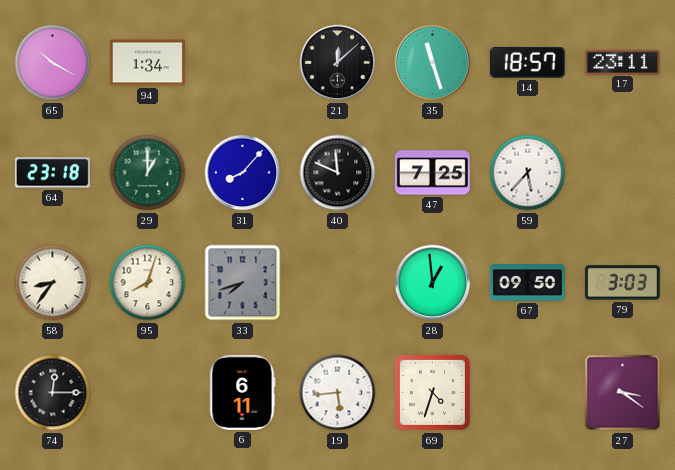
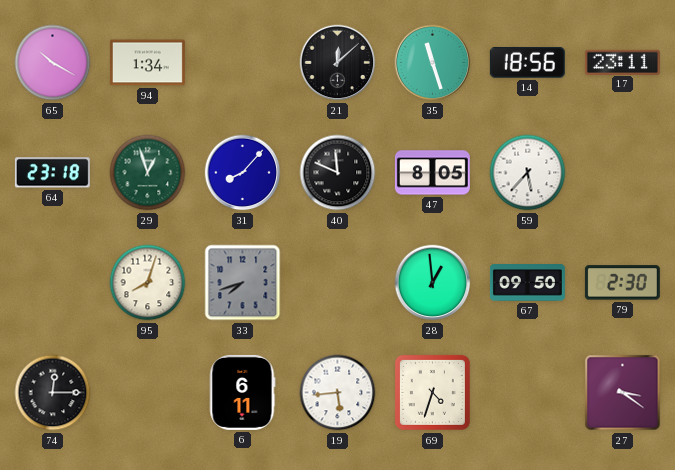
14: 18:57 -> 18:56
29: 1:00 -> 12:57
47: 7:25 -> 8:05
58: 8:36 -> none
79: 3:03 -> 2:30
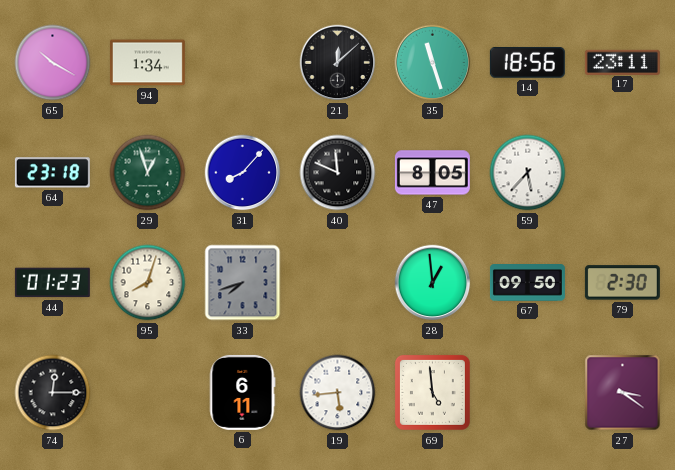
44: none -> 01:23
69: 4:33 -> 4:59
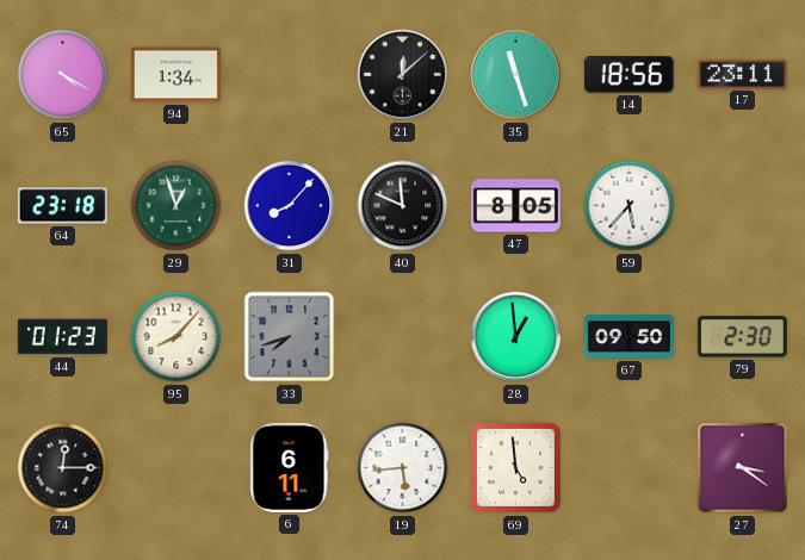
65: 10:20 -> 4:20
95: 8:03 -> 8:07
